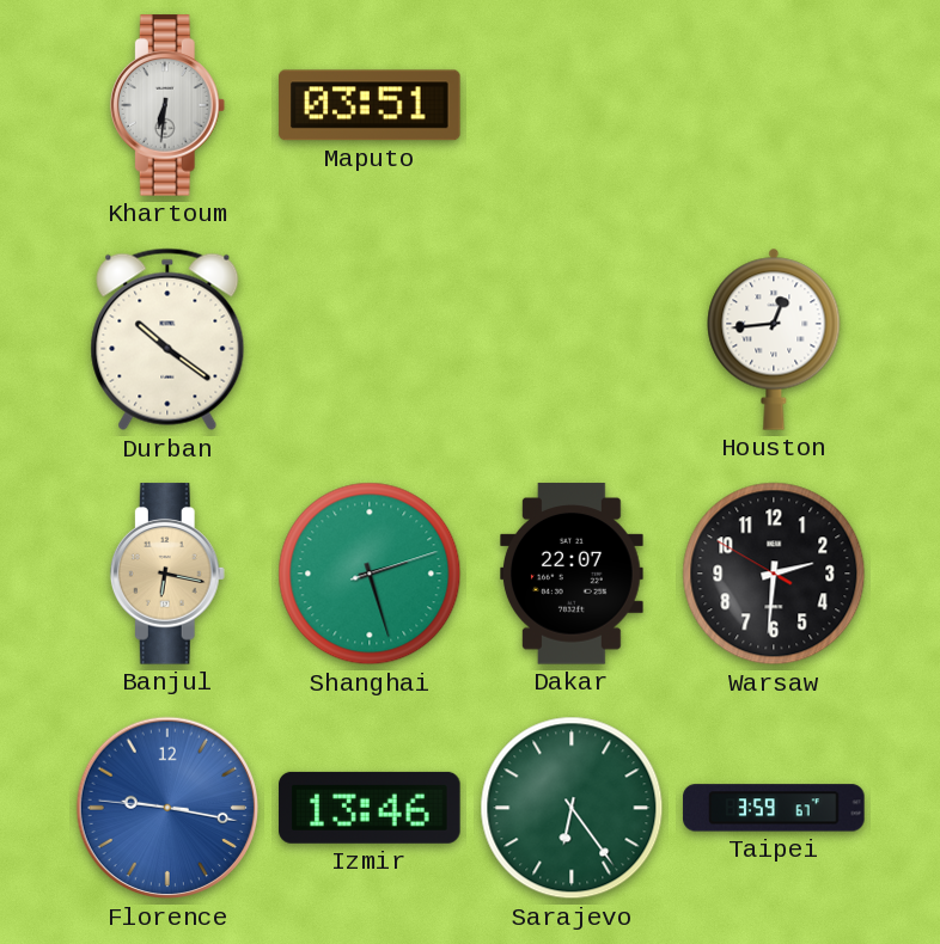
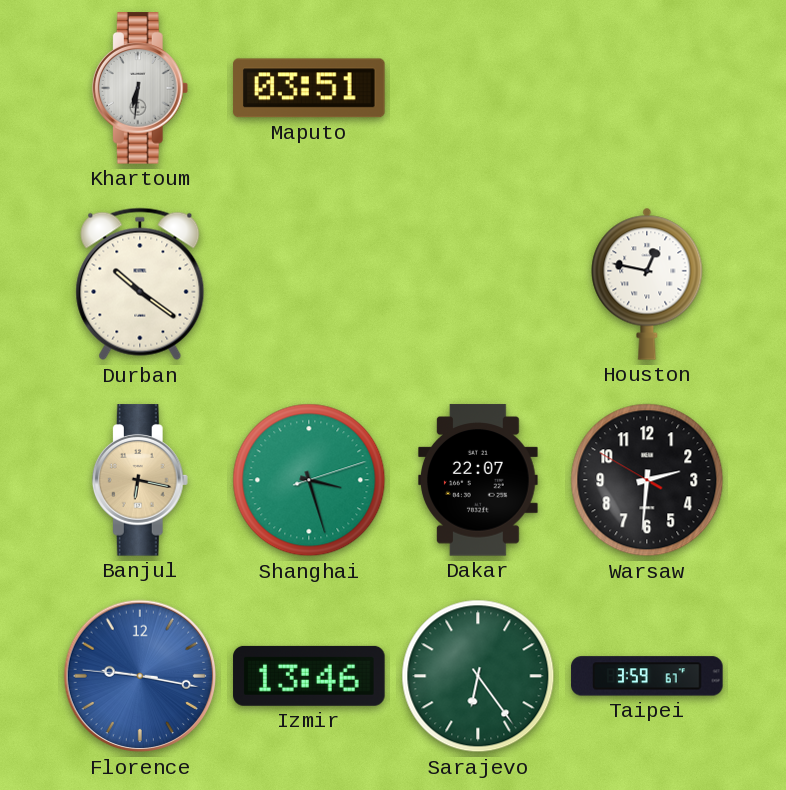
Houston: 12:44 -> 12:47
Shanghai: 2:27 -> 3:27
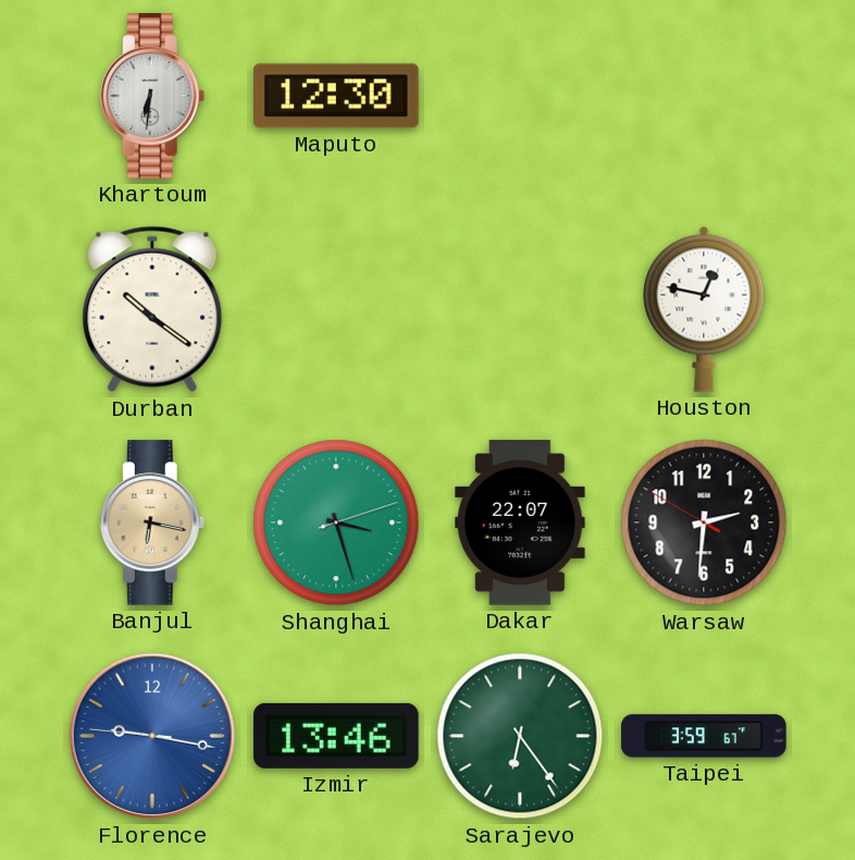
Maputo: 03:51 -> 12:30
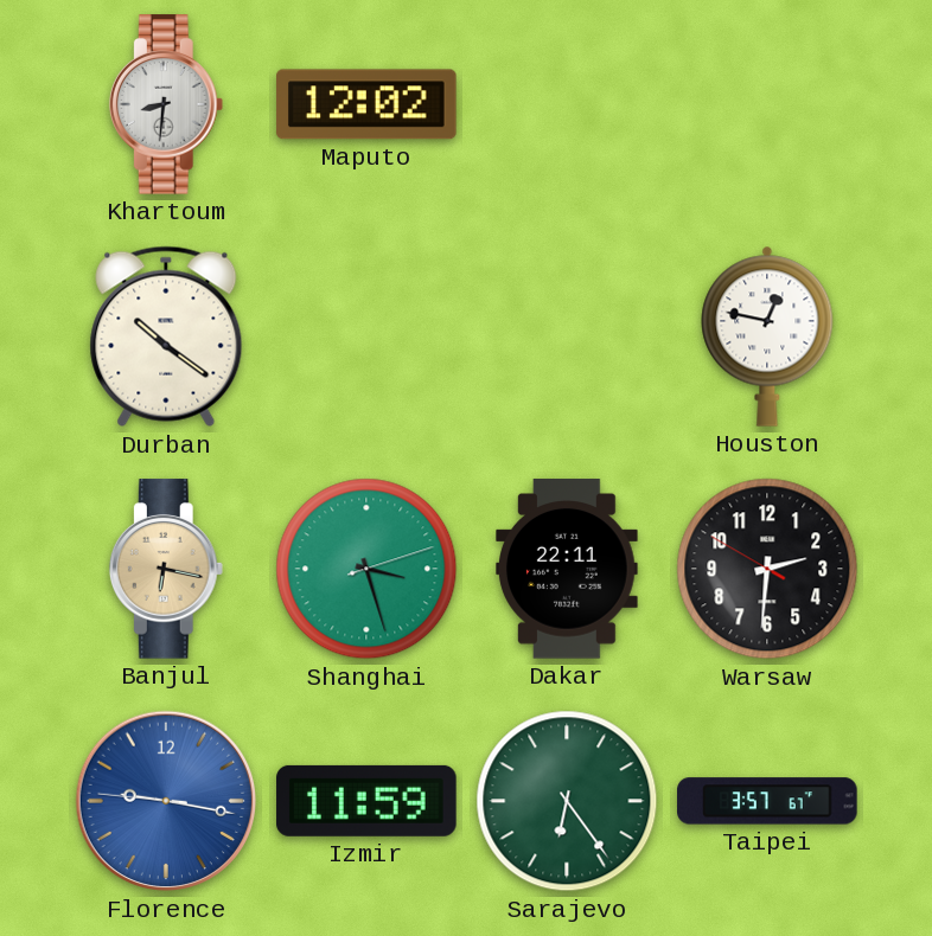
Khartoum: 6:31 -> 8:31
Maputo: 12:30 -> 12:02
Dakar: 22:07 -> 22:11
Izmir: 13:46 -> 11:59
Taipei: 3:59 -> 3:57
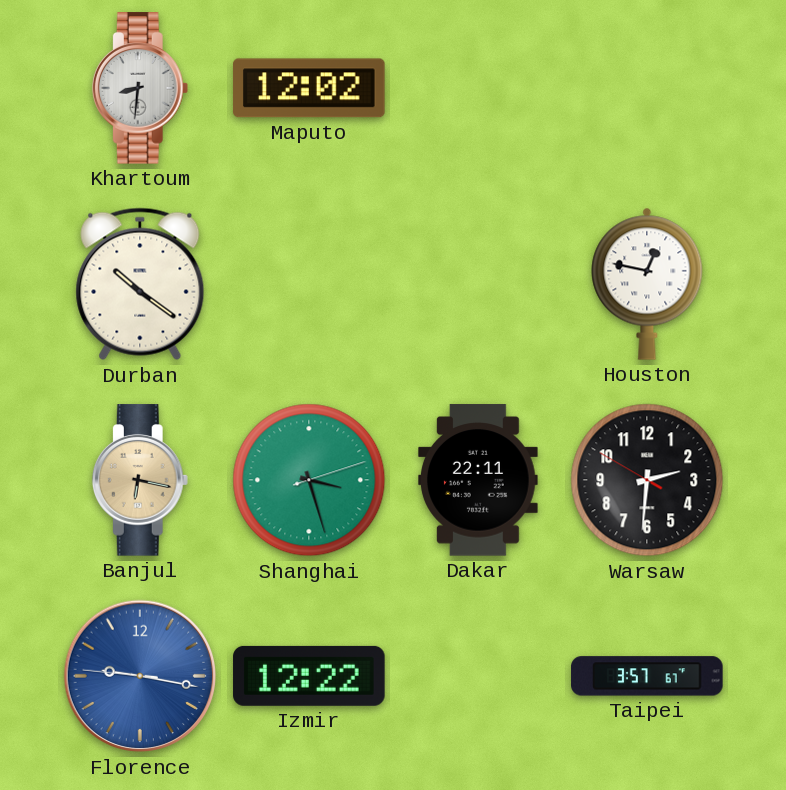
Izmir: 11:59 -> 12:22
Sarajevo: 6:24 -> none
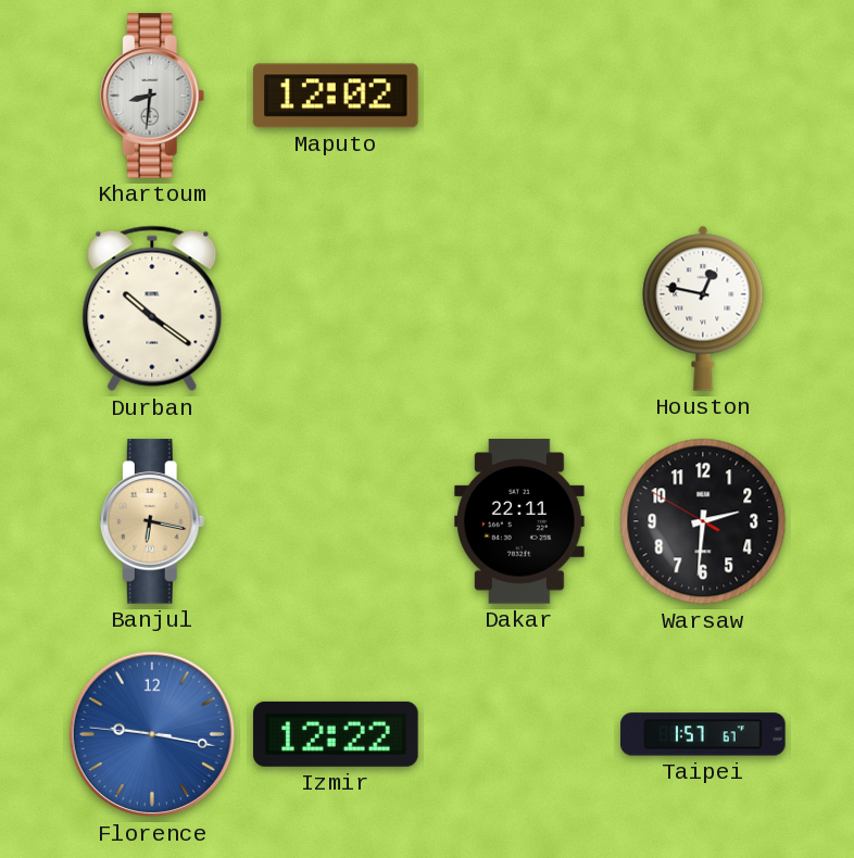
Shanghai: 3:27 -> none
Taipei: 3:57 -> 1:57
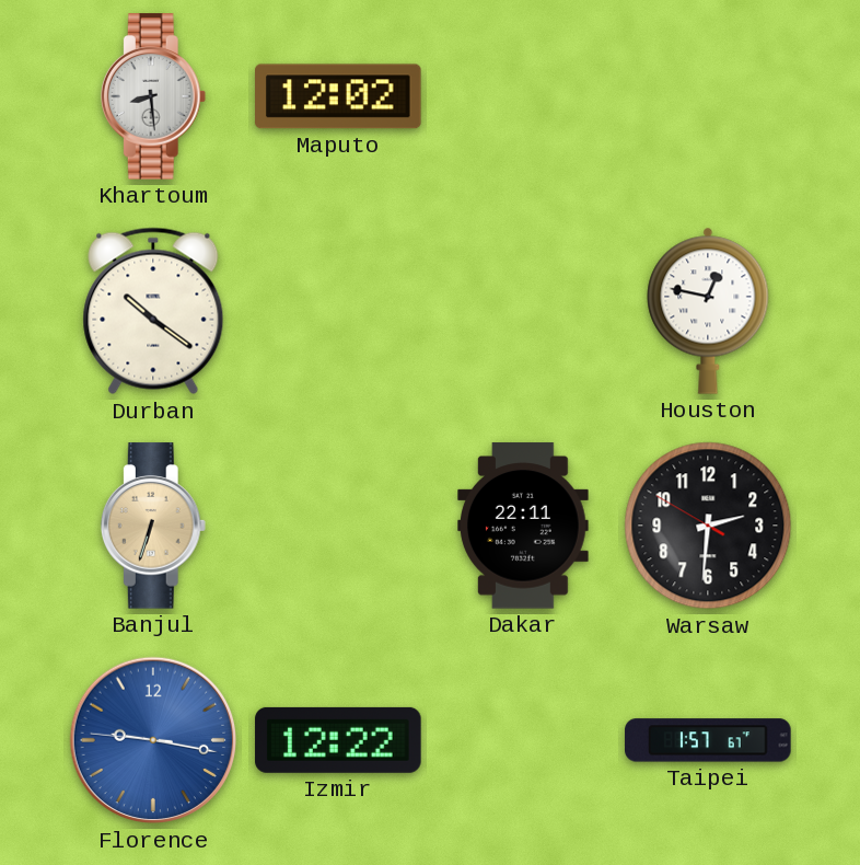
Khartoum: 8:31 -> 8:29
Banjul: 6:17 -> 6:33
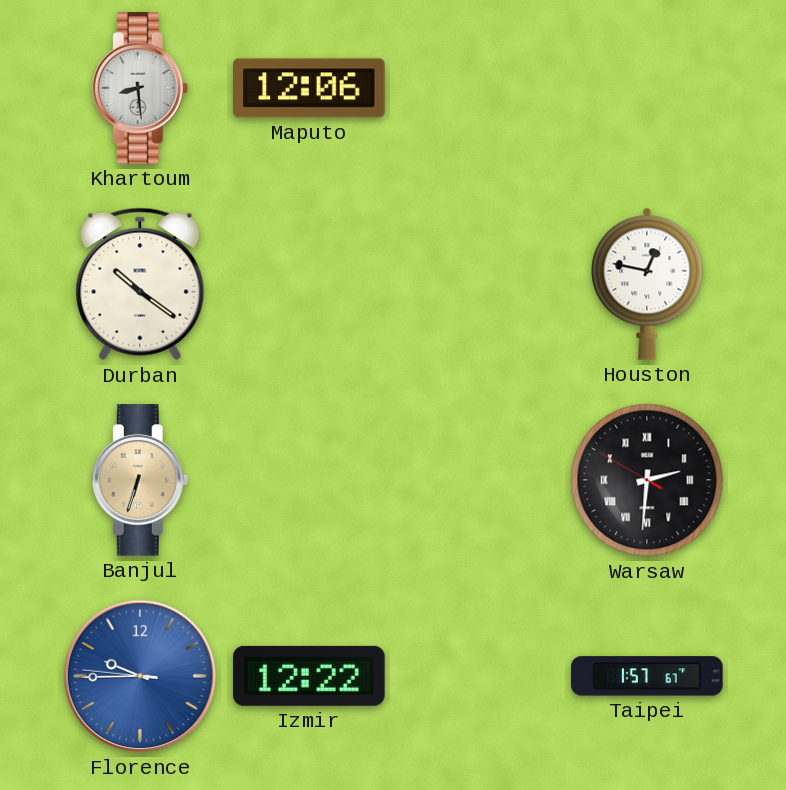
Maputo: 12:02 -> 12:06
Dakar: 22:11 -> none
Warsaw numerals: Arabic -> Roman
Florence: 9:16 -> 9:44
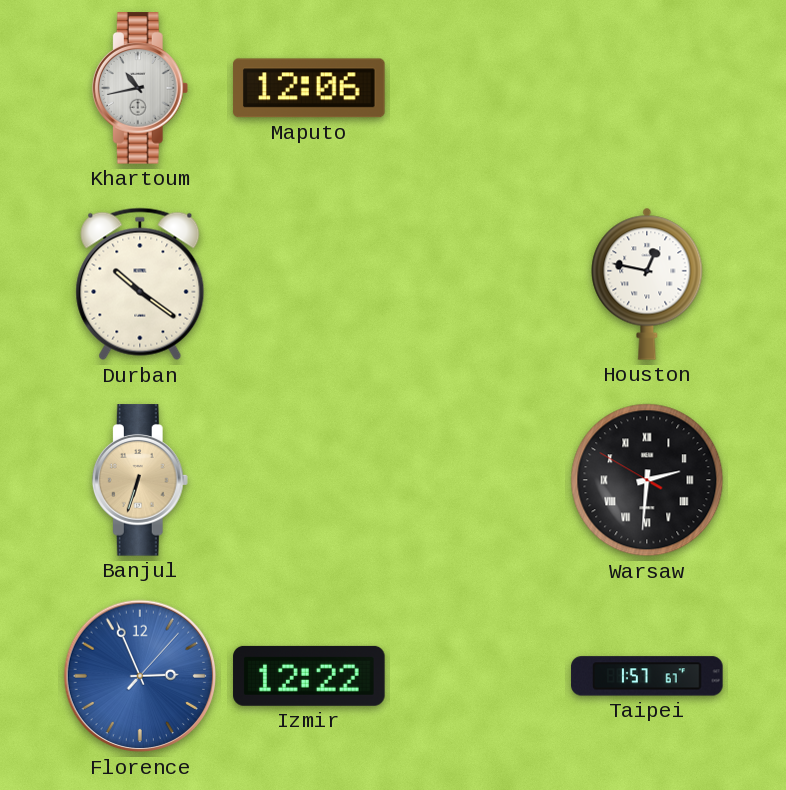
Khartoum: 8:29 -> 10:43
Florence: 9:44 -> 2:56
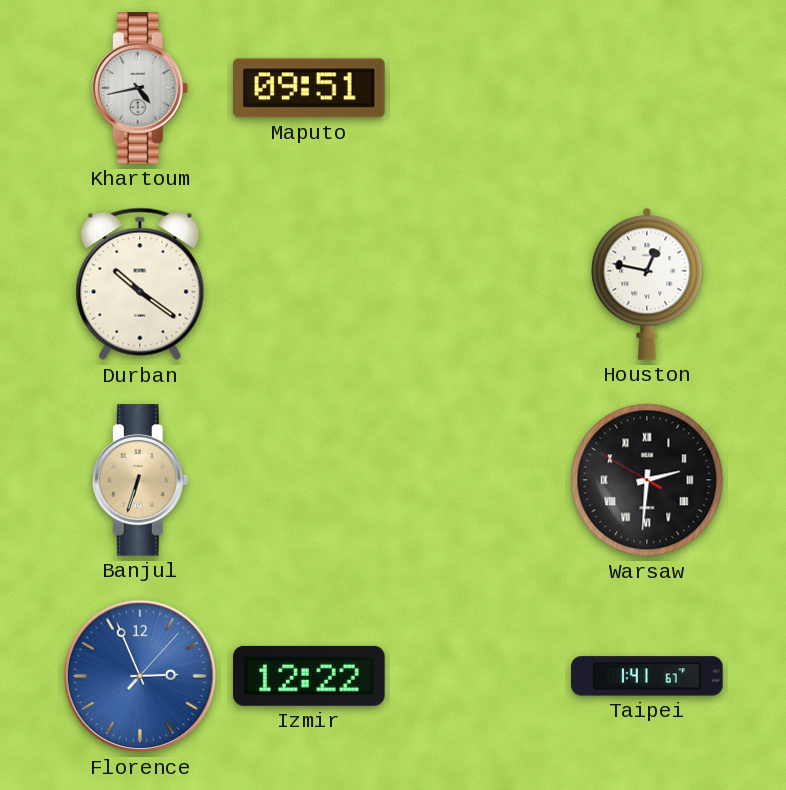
Khartoum: 10:43 -> 4:43
Maputo: 12:06 -> 09:51
Taipei: 1:57 -> 1:41
